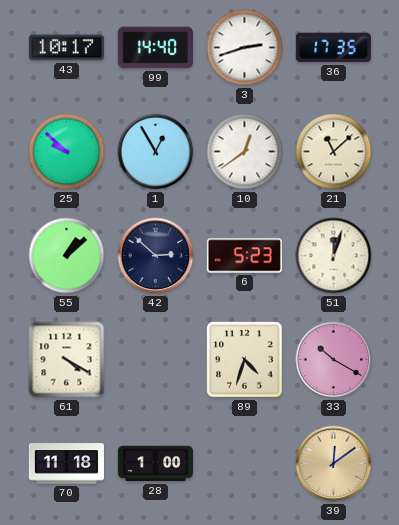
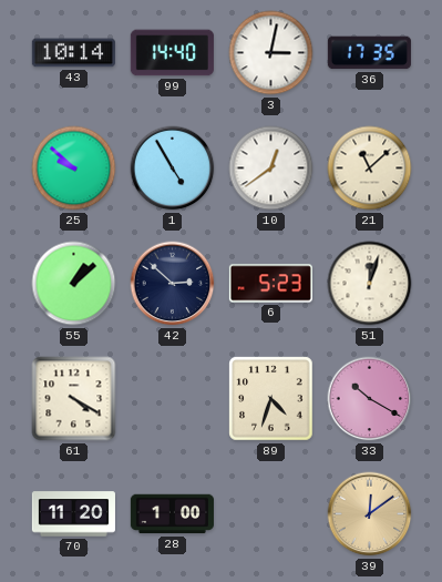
43: 10:17 -> 10:14
3: 2:42 -> 3:02
1: 12:55 -> 4:55
70: 11:18 -> 11:20
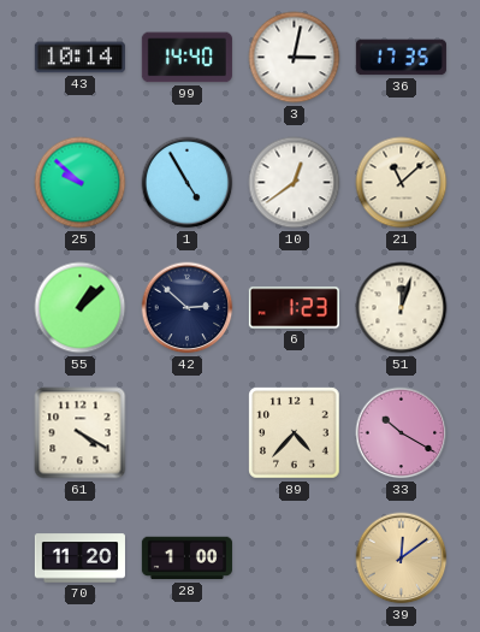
6: 5:23 -> 1:23
89: 4:33 -> 4:37
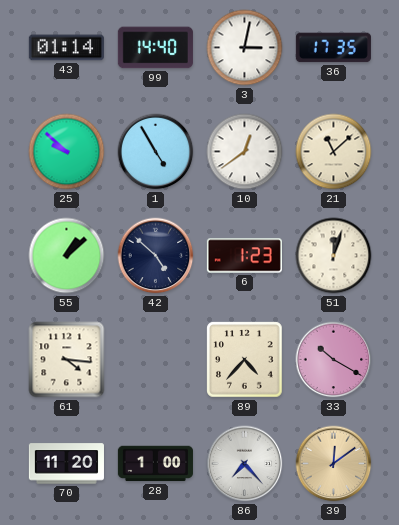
43: 10:14 -> 01:14
42: 2:52 -> 4:52
61: 4:20 -> 4:16
86: none -> 7:23
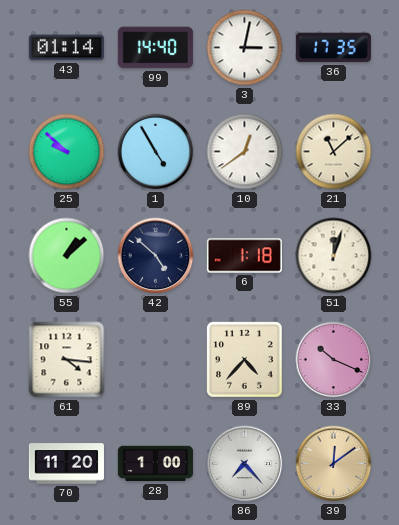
6: 1:23 -> 1:18
33: 10:20 -> 10:19
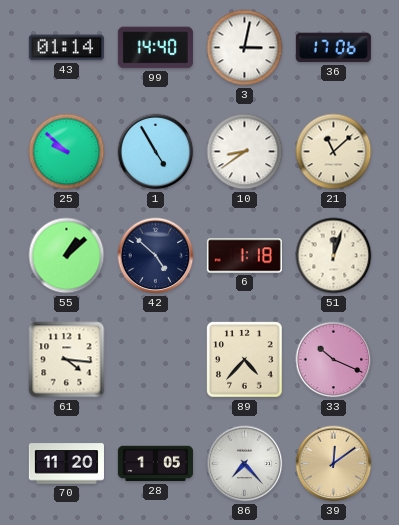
36: 17:35 -> 17:06
10: 12:39 -> 8:39
28: 1:00 -> 1:05
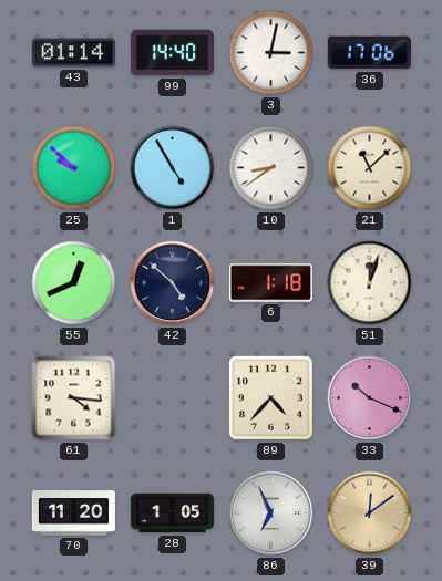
55: 1:08 -> 12:41
86: 7:23 -> 6:56
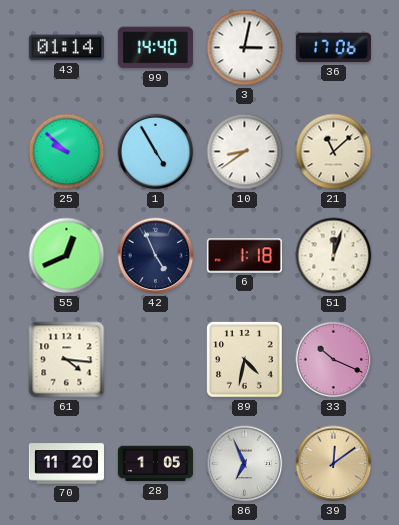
42: 4:52 -> 4:56
89: 4:37 -> 4:32
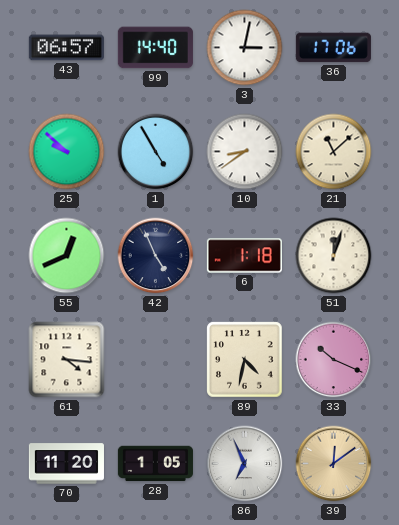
43: 01:14 -> 06:57
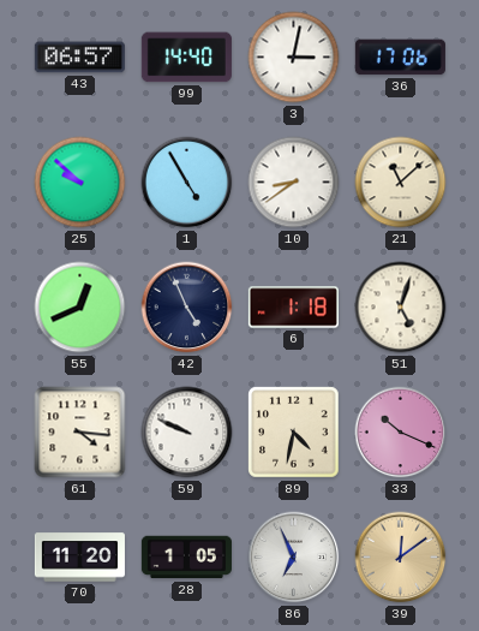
51: 12:03 -> 5:03
59: none -> 9:49
